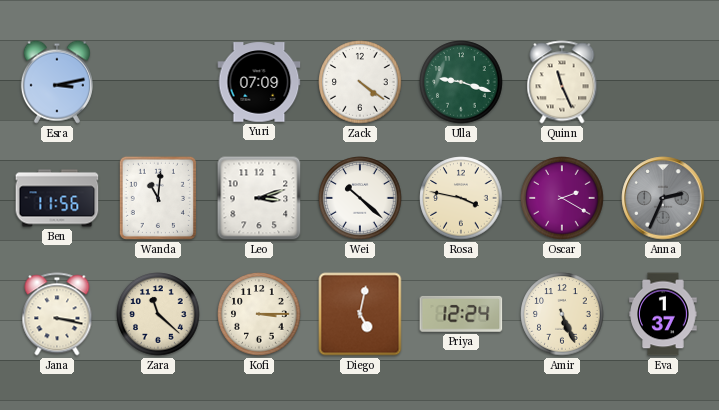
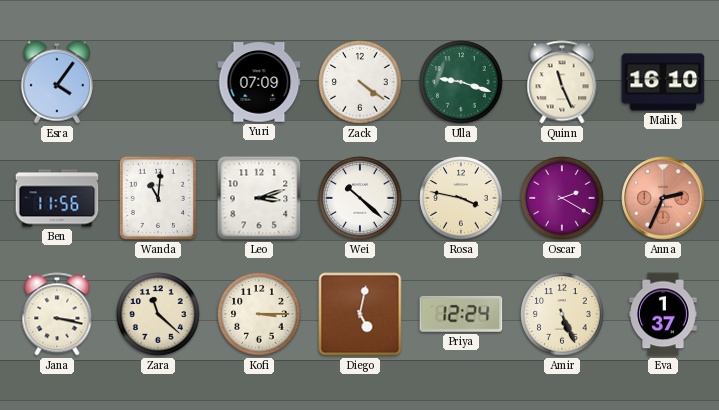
Esra: 3:13 -> 4:06
Malik: none -> 16:10
Anna dial: grey -> salmon
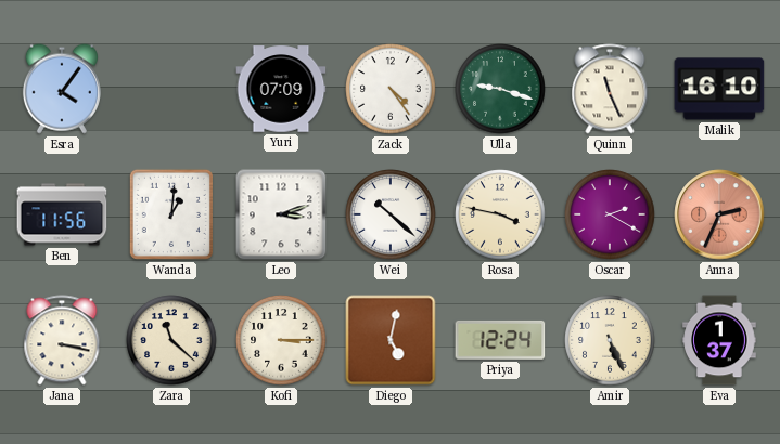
Zack: 4:21 -> 4:24
Wanda: 11:01 -> 1:01
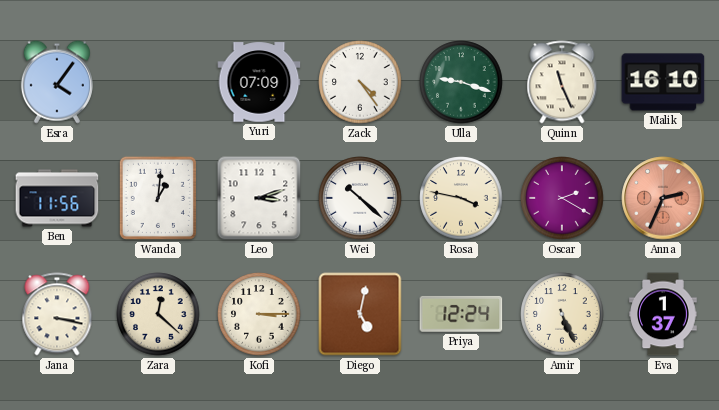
Zara: 11:22 -> 12:22
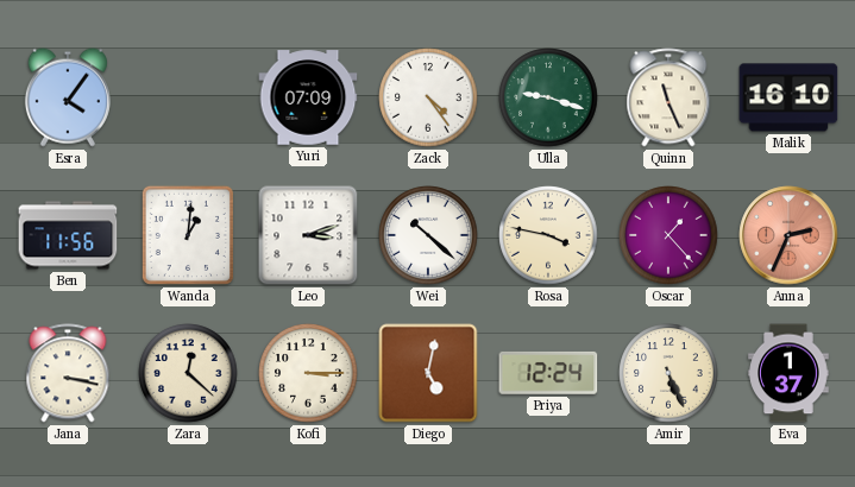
Oscar: 2:20 -> 1:23
